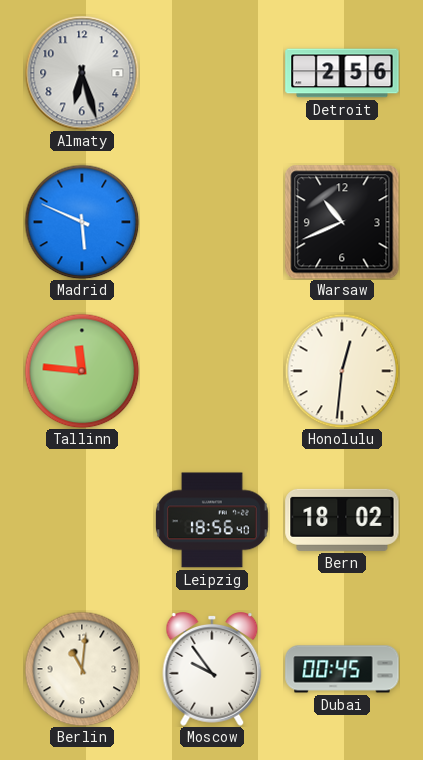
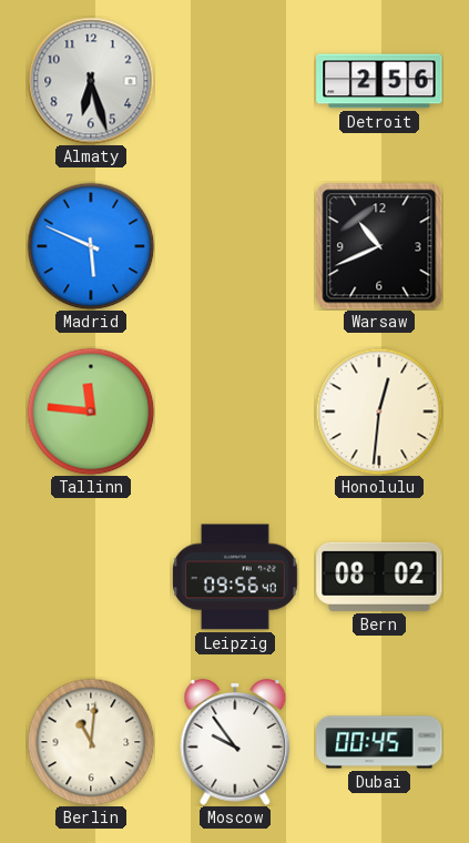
Leipzig: 18:56 -> 09:56
Bern: 18:02 -> 08:02
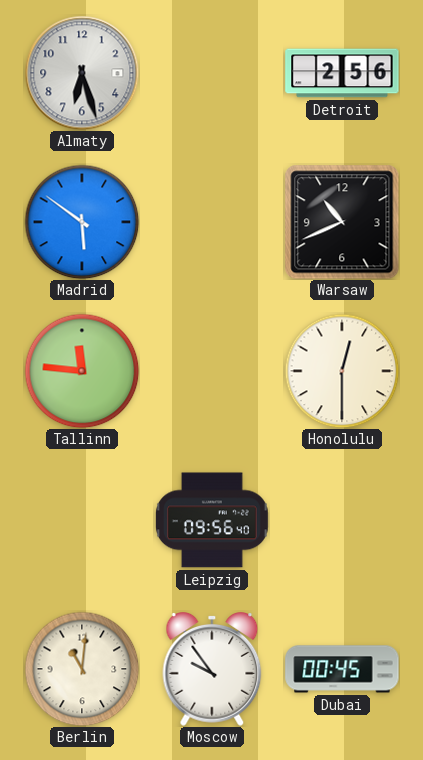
Madrid: 5:49 -> 5:51
Honolulu: 12:31 -> 12:30
Bern: 08:02 -> none
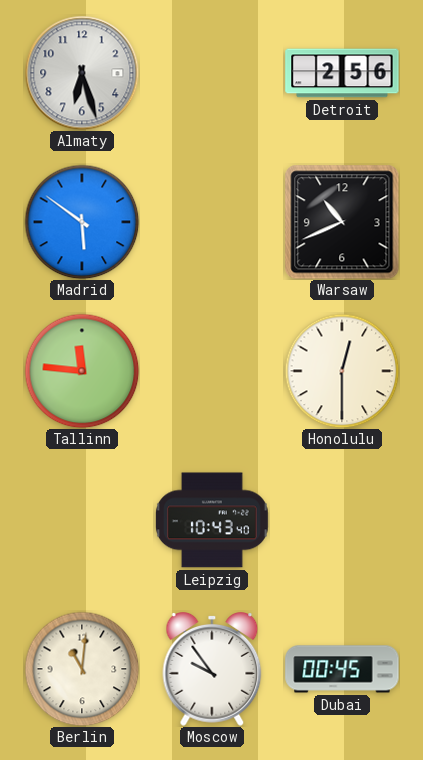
Leipzig: 09:56 -> 10:43
